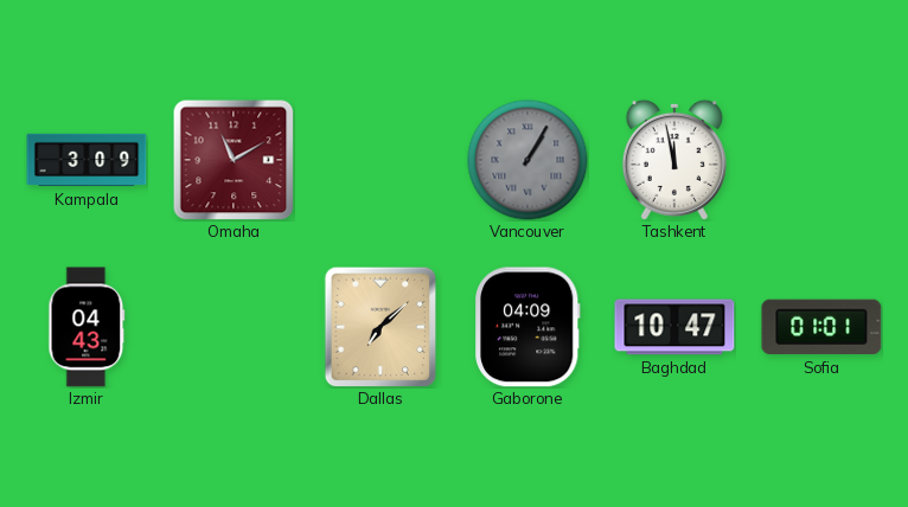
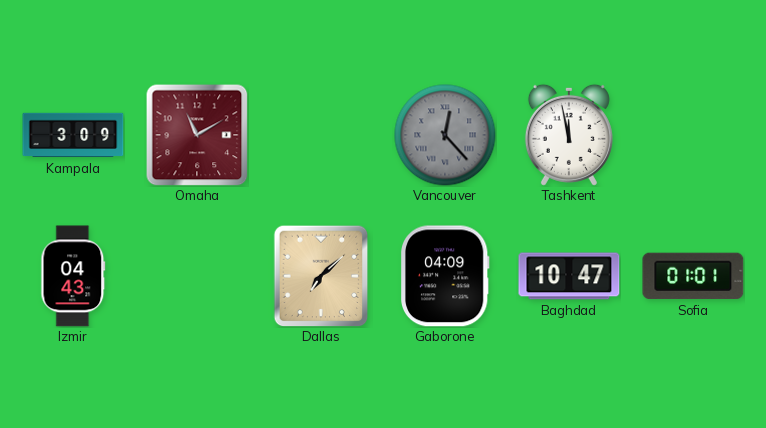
Vancouver: 1:05 -> 12:23
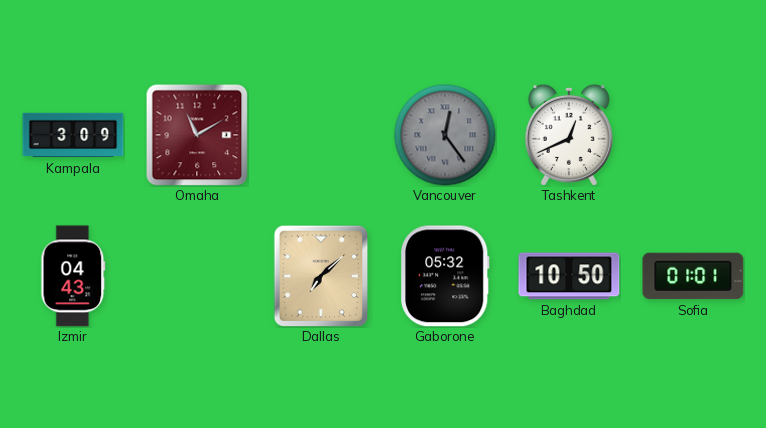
Vancouver: 12:23 -> 12:24
Tashkent: 11:58 -> 12:41
Gaborone: 04:09 -> 05:32
Baghdad: 10:47 -> 10:50
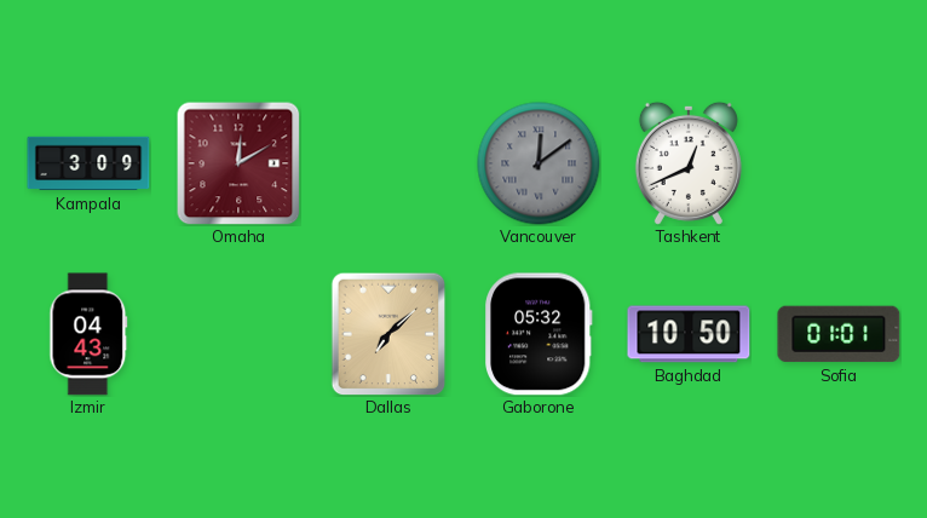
Omaha: 11:10 -> 12:10
Vancouver: 12:24 -> 12:09
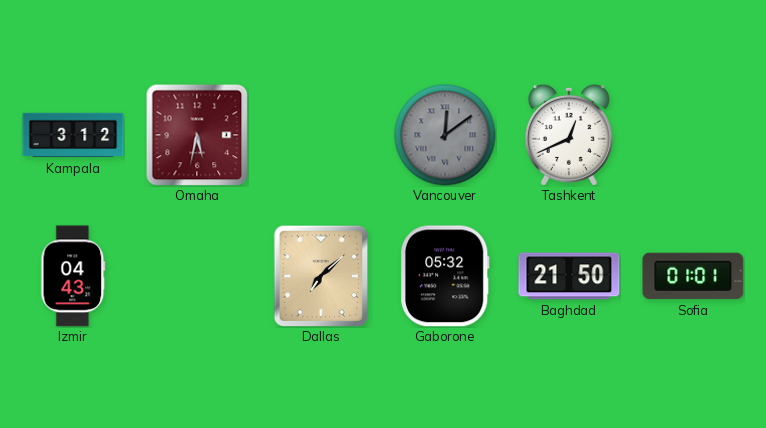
Kampala: 3:09 -> 3:12
Omaha: 12:10 -> 5:32
Baghdad: 10:50 -> 21:50
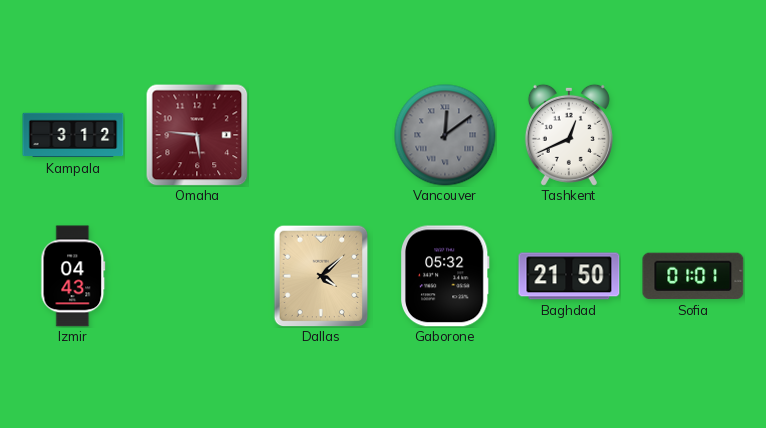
Omaha: 5:32 -> 5:46
Dallas: 7:08 -> 4:08
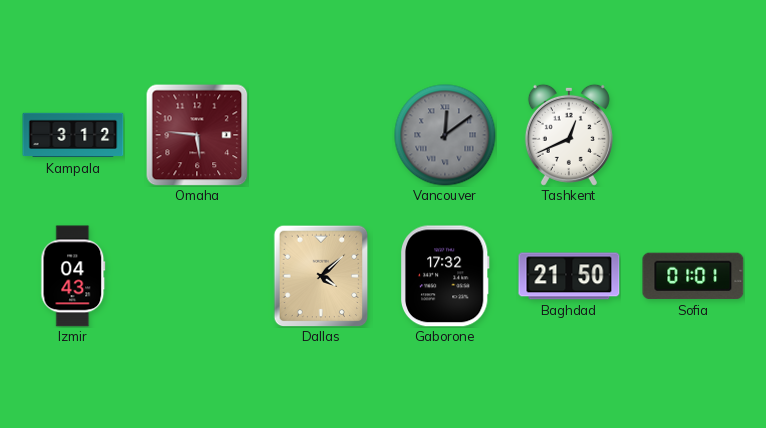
Gaborone: 05:32 -> 17:32
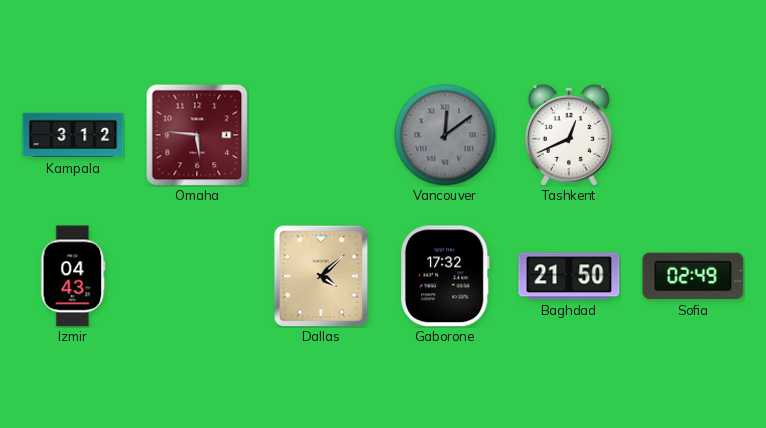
Sofia: 01:01 -> 02:49
